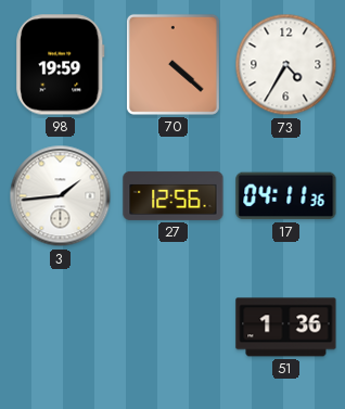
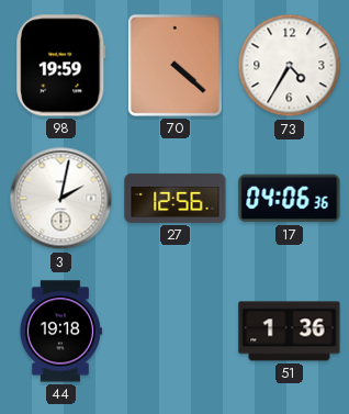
3: 1:44 -> 2:02
17: 04:11 -> 04:06
44: none -> 19:18
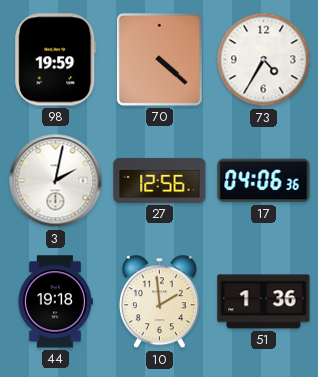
10: none -> 1:59
